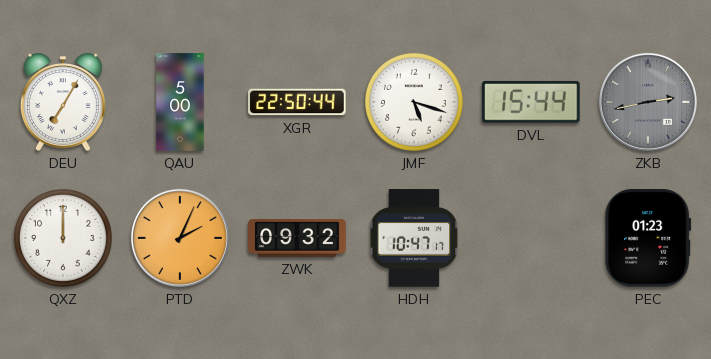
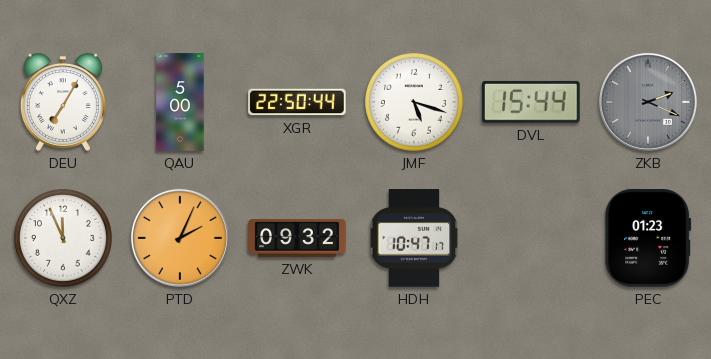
ZKB: 2:43 -> 2:19
QXZ: 12:00 -> 11:56
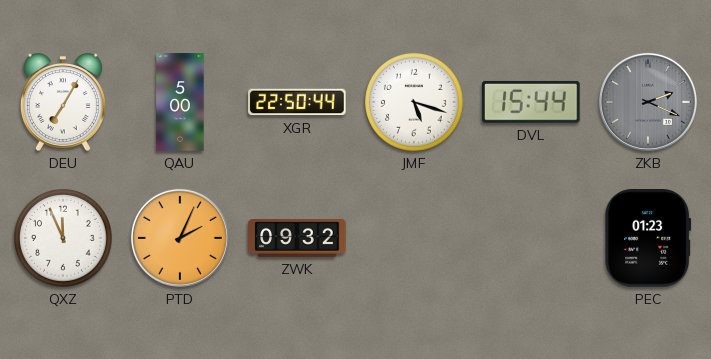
HDH: 10:47 -> none
